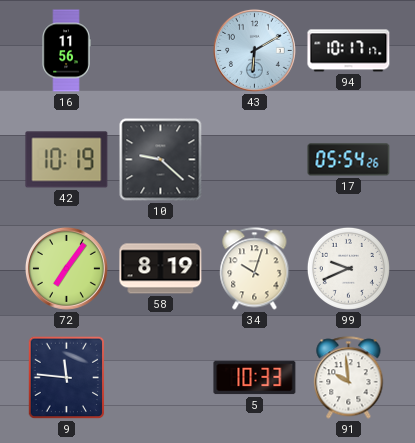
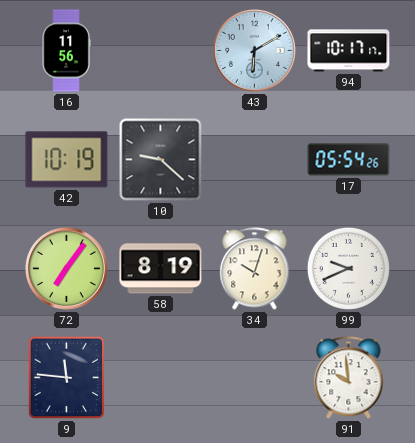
5: 10:33 -> none
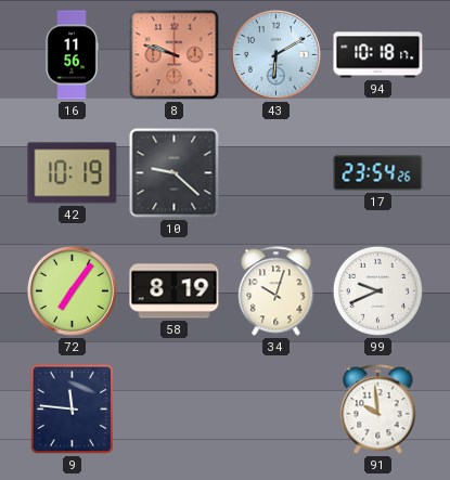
8: none -> 9:48
94: 10:17 -> 10:18
17: 05:54 -> 23:54
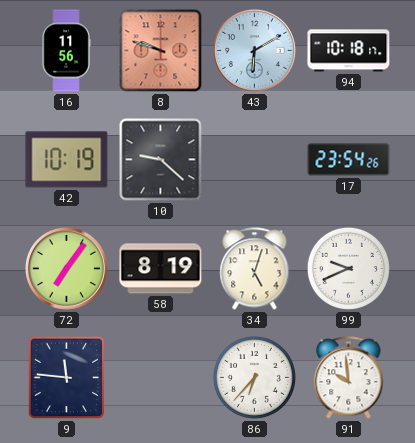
34: 10:03 -> 5:03
86: none -> 6:37
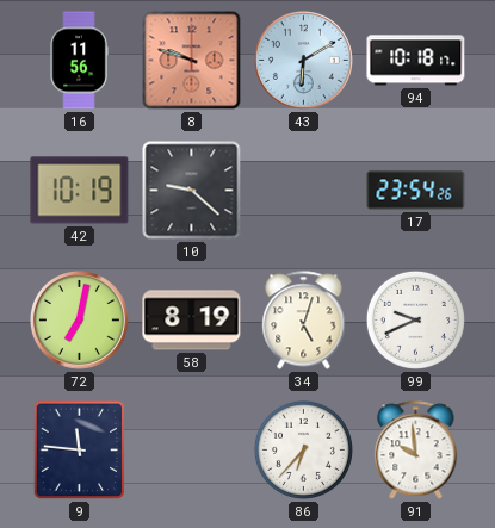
72: 7:06 -> 7:02
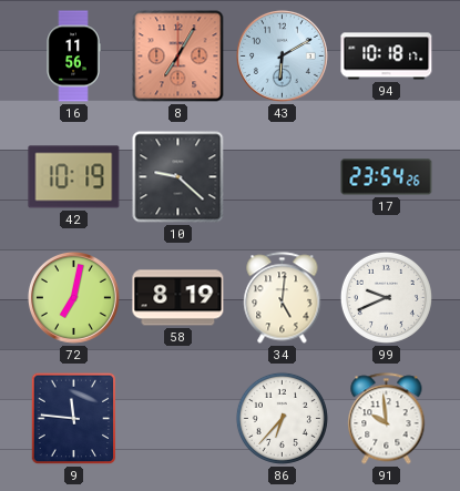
8: 9:48 -> 7:05
34: 5:03 -> 5:01
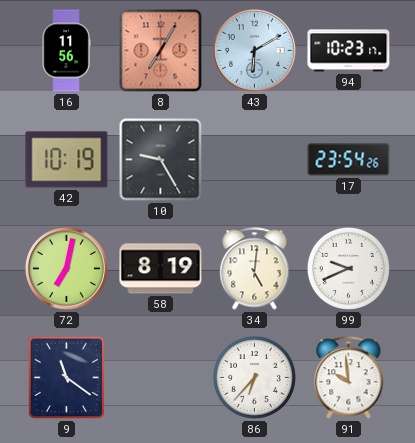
94: 10:18 -> 10:23
10: 9:22 -> 9:25
9: 11:46 -> 11:21
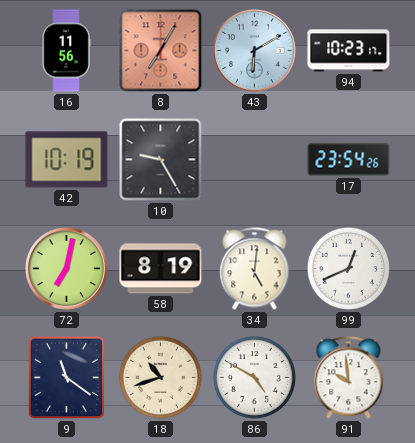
99: 9:41 -> 12:41
18: none -> 10:42
86: 6:37 -> 4:50
